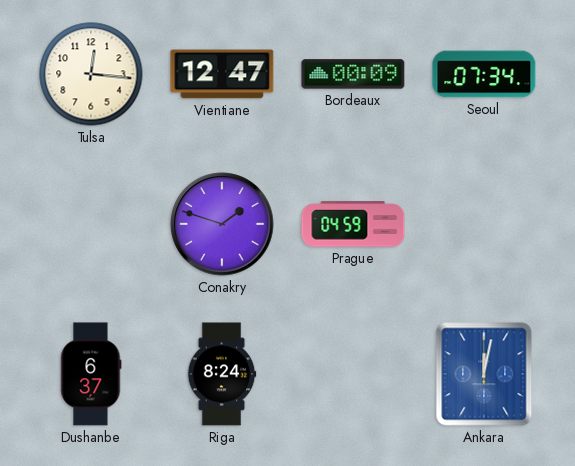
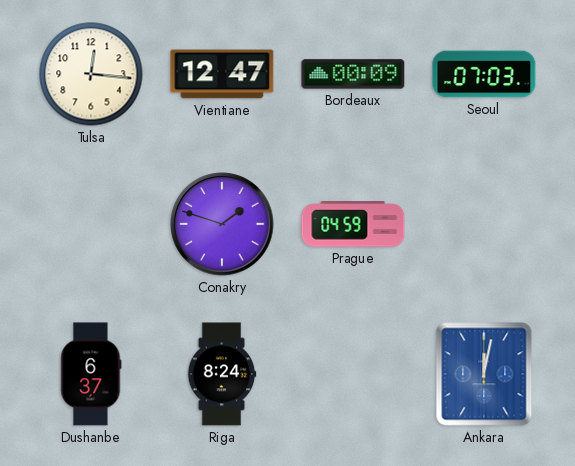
Seoul: 07:34 -> 07:03
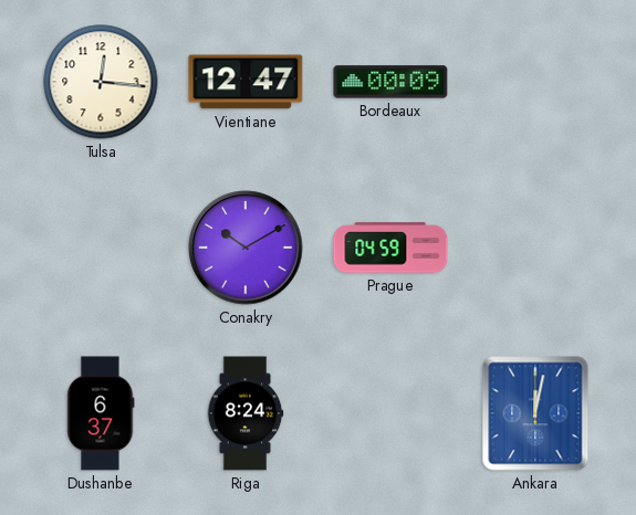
Seoul: 07:03 -> none
Conakry: 1:48 -> 10:10
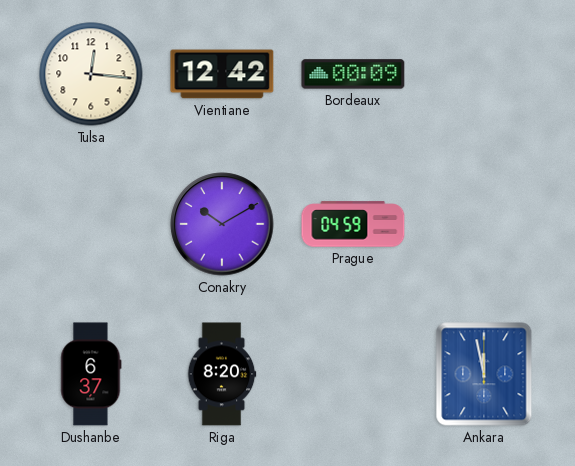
Vientiane: 12:47 -> 12:42
Riga: 8:24 -> 8:20
Ankara: 12:02 -> 11:58
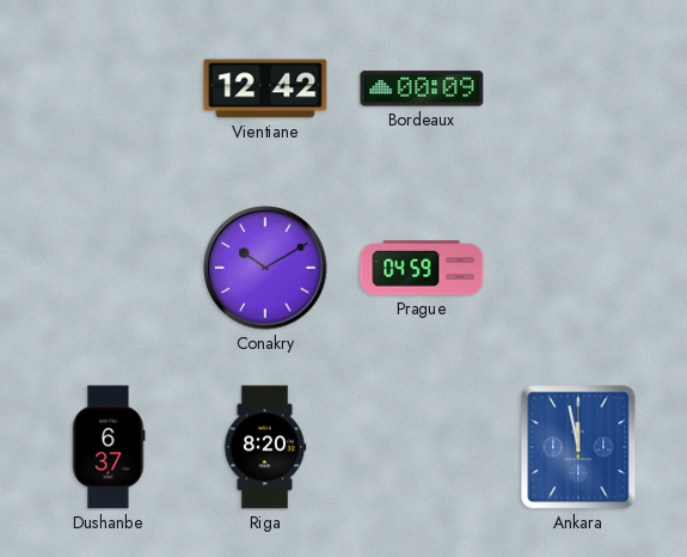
Tulsa: 12:16 -> none
